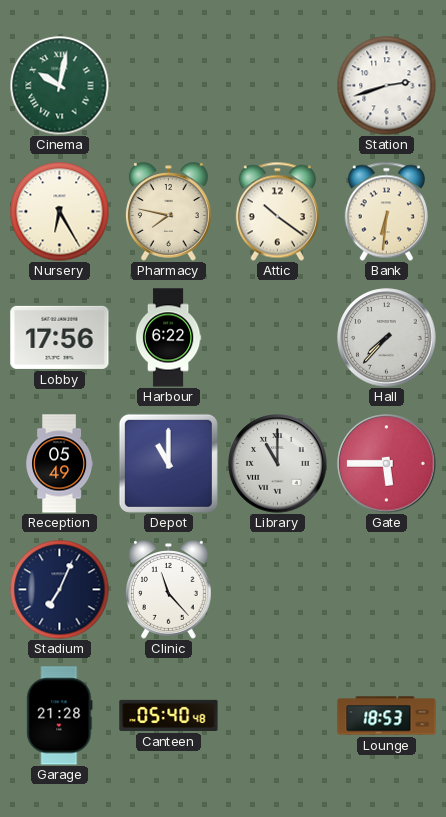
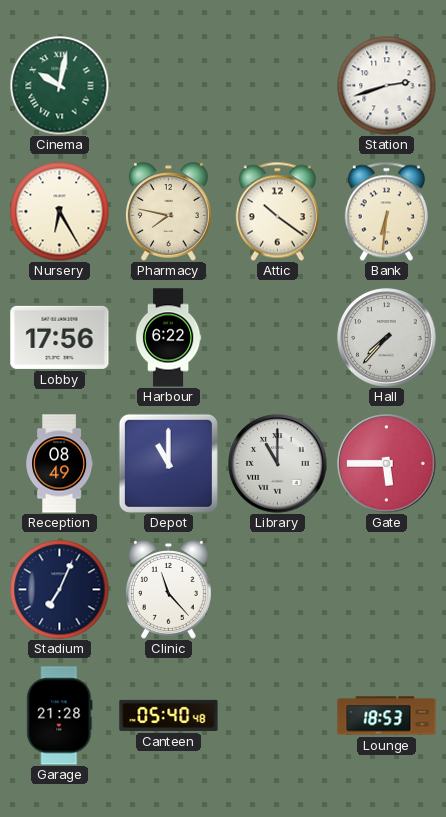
Reception: 05:49 -> 08:49
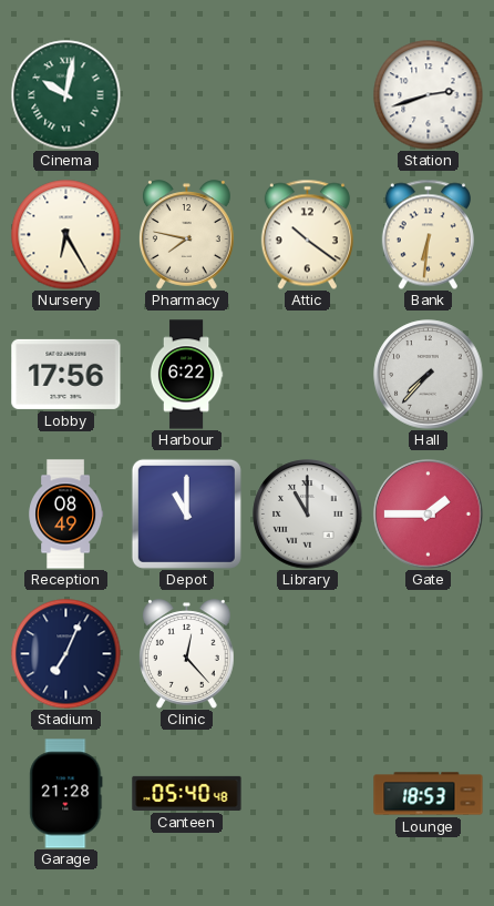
Gate: 5:45 -> 1:45
Clinic: 11:23 -> 12:23
